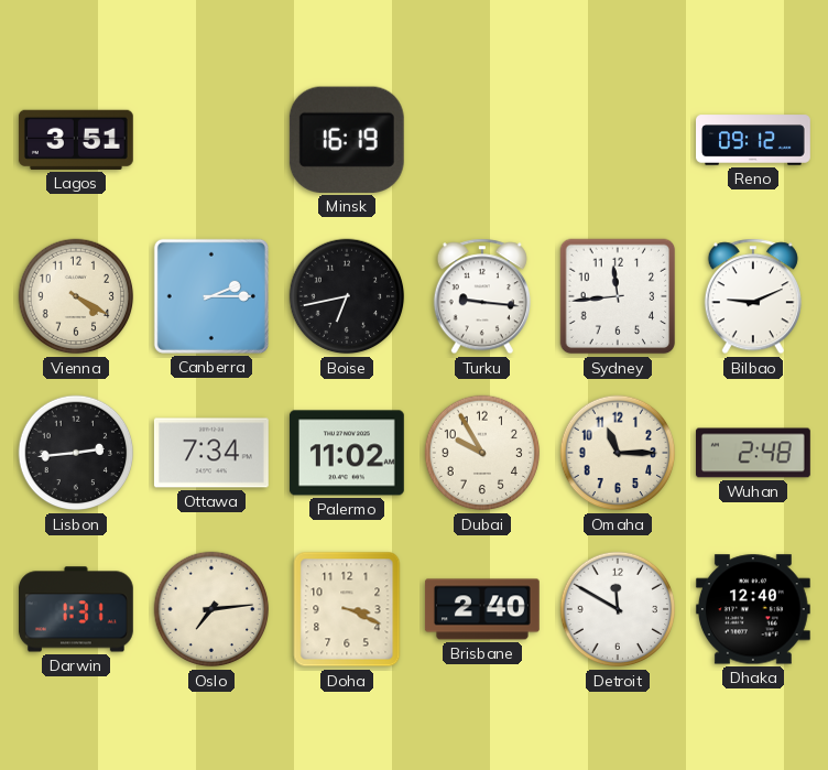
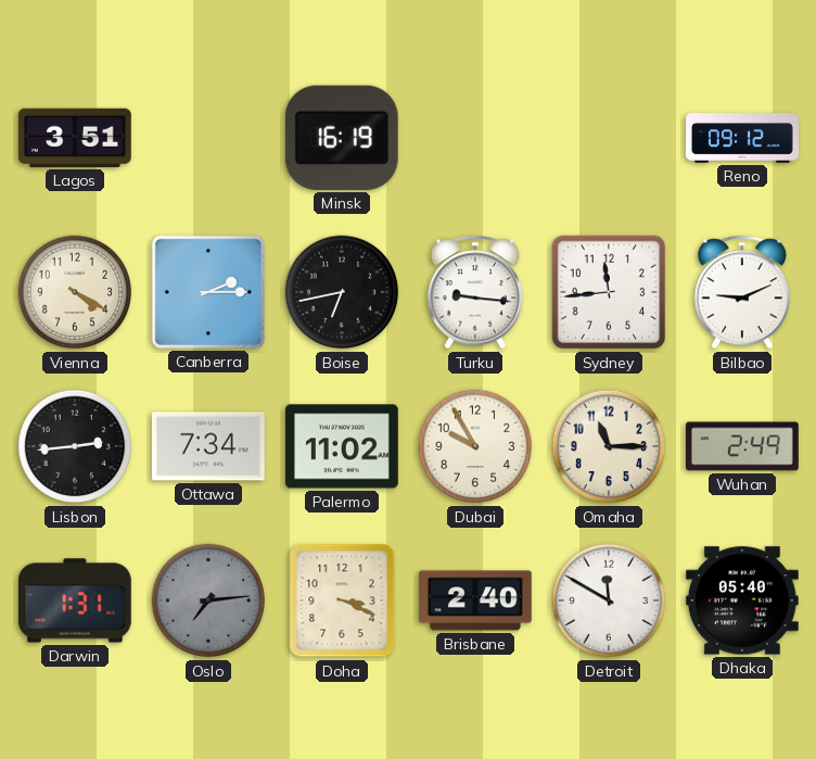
Wuhan: 2:48 -> 2:49
Oslo dial: cream -> grey
Dhaka: 12:40 -> 05:40
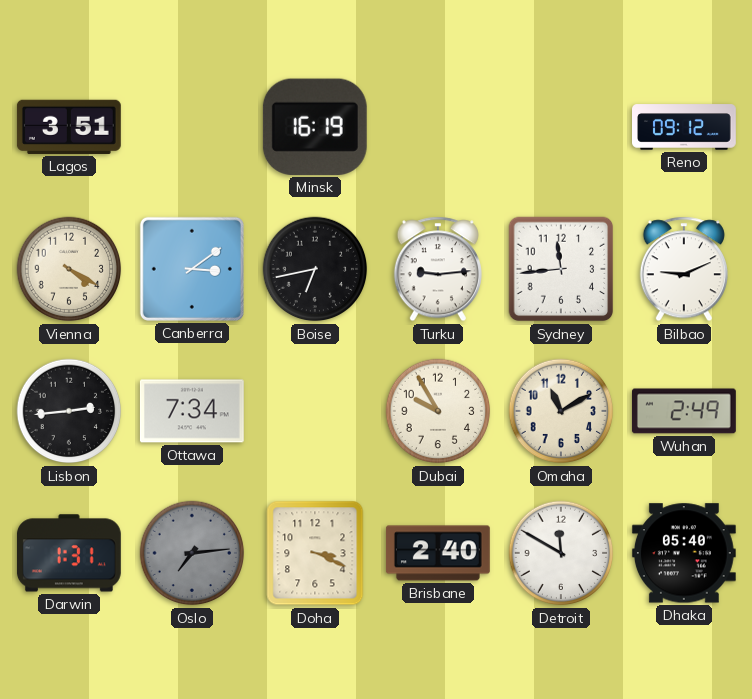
Canberra: 2:15 -> 3:09
Turku: 9:16 -> 9:14
Palermo: 11:02 -> none
Omaha: 11:15 -> 11:10
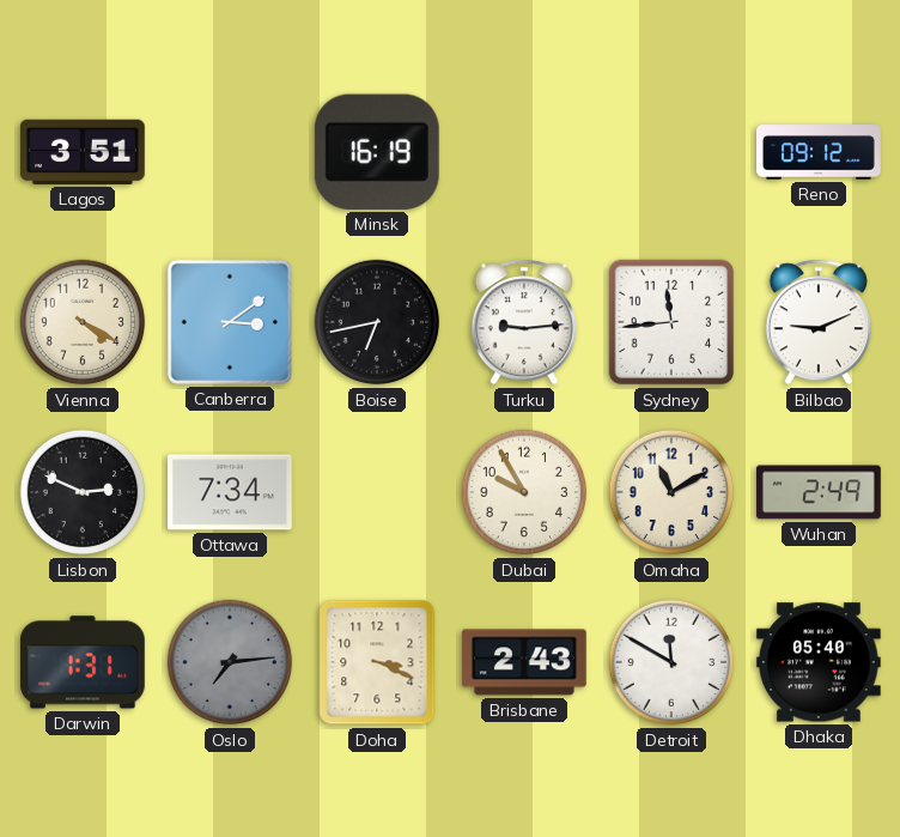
Lisbon: 2:44 -> 2:49
Brisbane: 2:40 -> 2:43
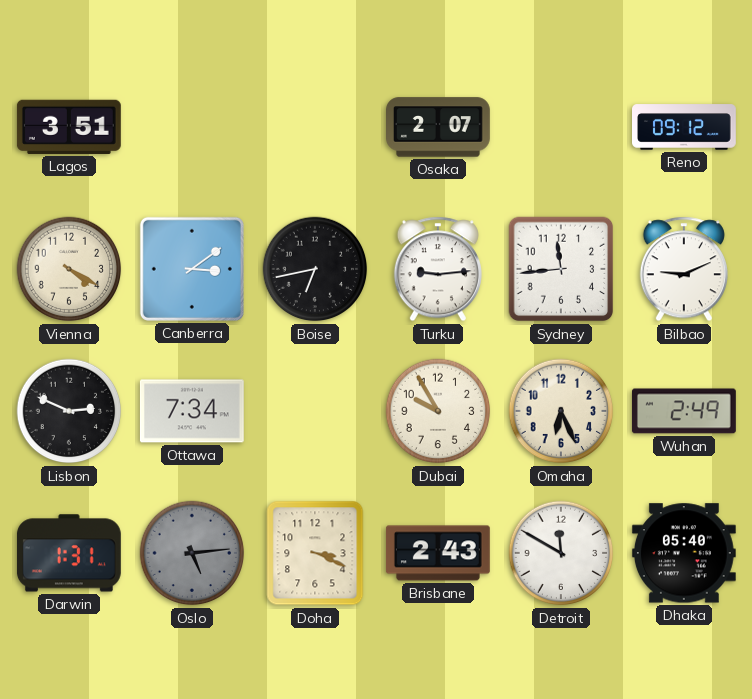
Minsk: 16:19 -> none
Osaka: none -> 2:07
Omaha: 11:10 -> 6:26
Oslo: 7:14 -> 5:14
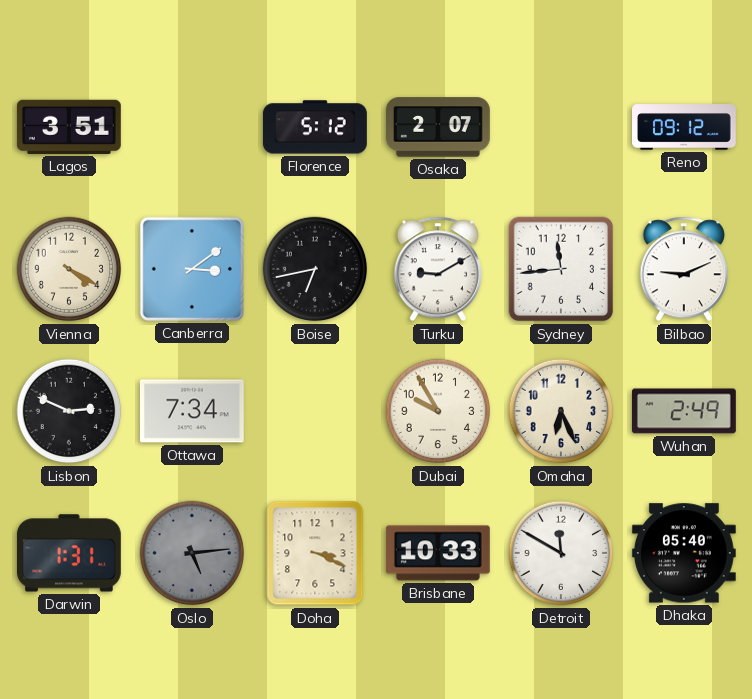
Florence: none -> 5:12
Turku: 9:14 -> 9:10
Brisbane: 2:43 -> 10:33
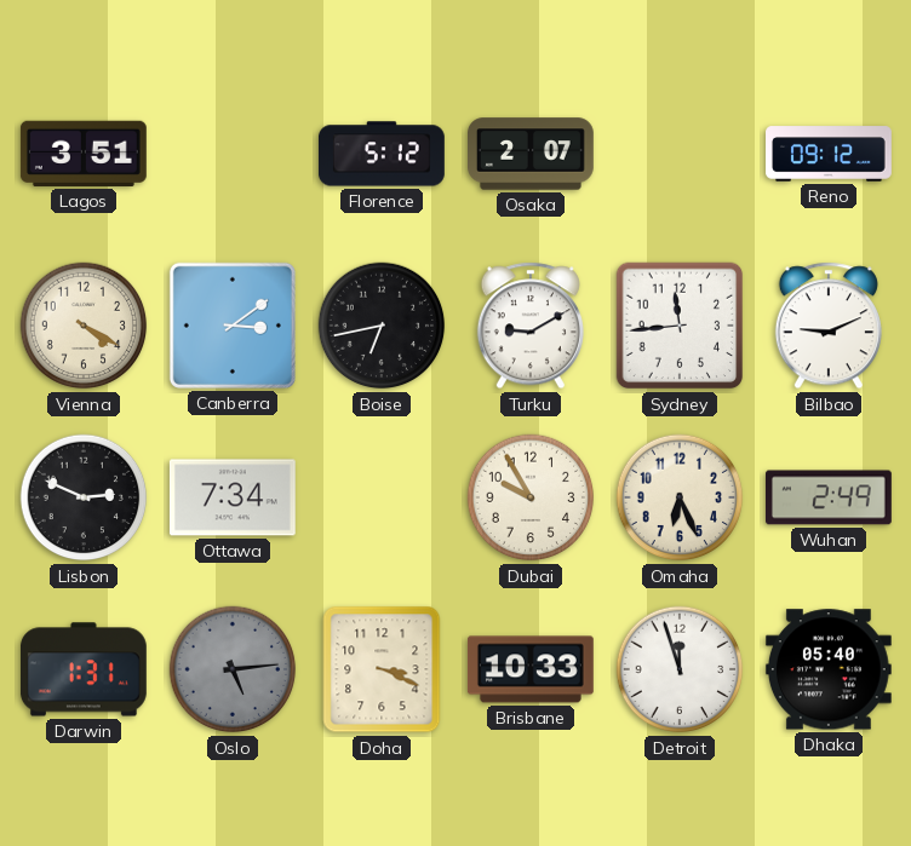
Detroit: 11:50 -> 11:57
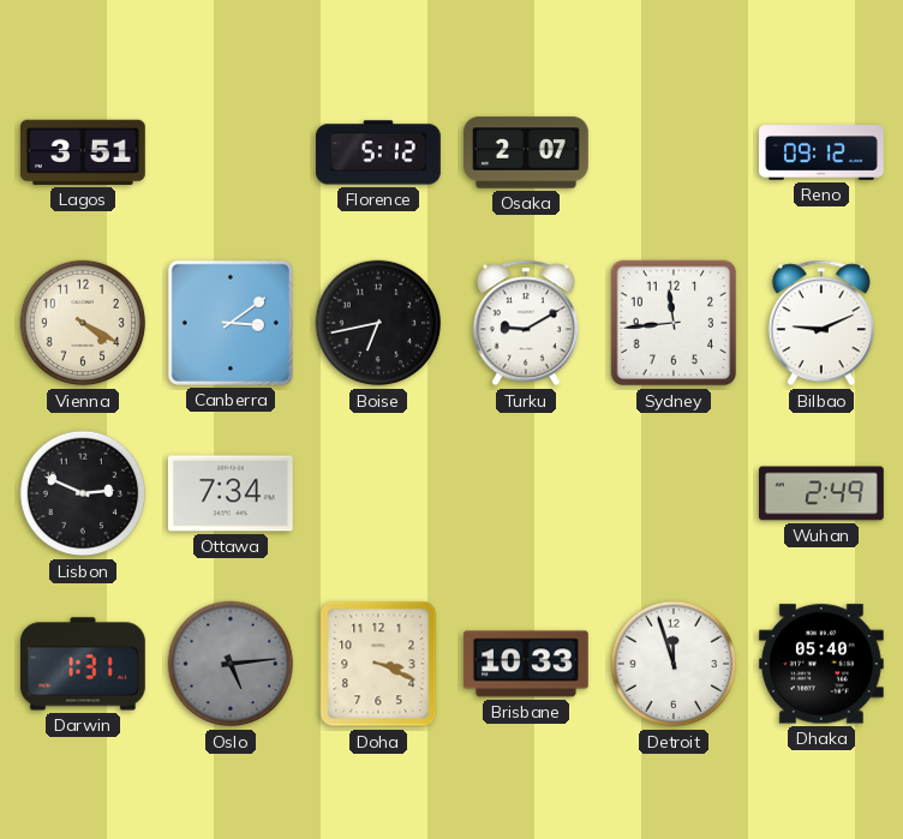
Dubai: 9:55 -> none
Omaha: 6:26 -> none
